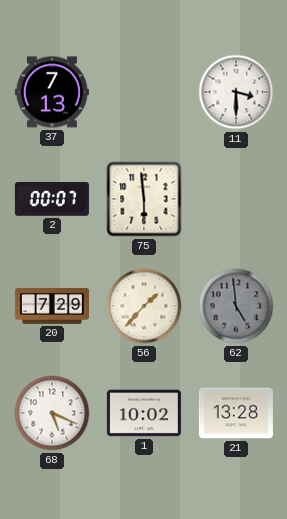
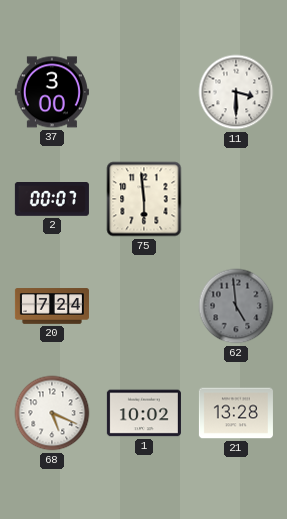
37: 7:13 -> 3:00
20: 7:29 -> 7:24
56: 1:37 -> none
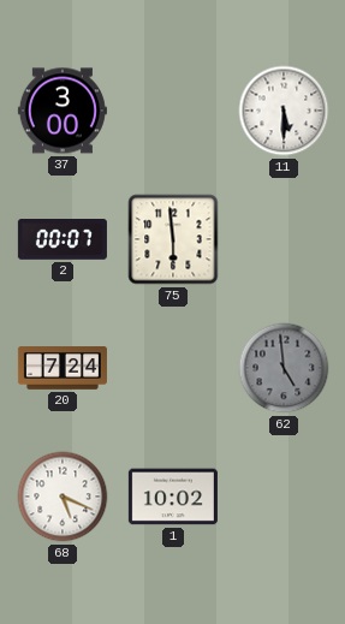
11: 3:30 -> 5:30
21: 13:28 -> none
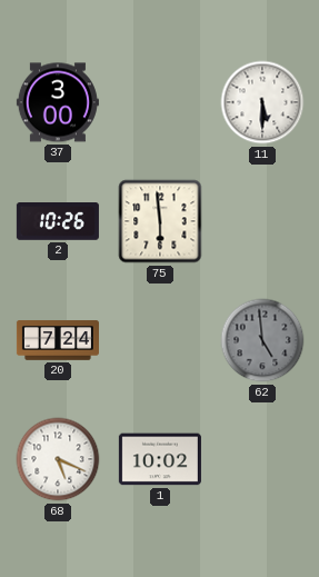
2: 00:07 -> 10:26
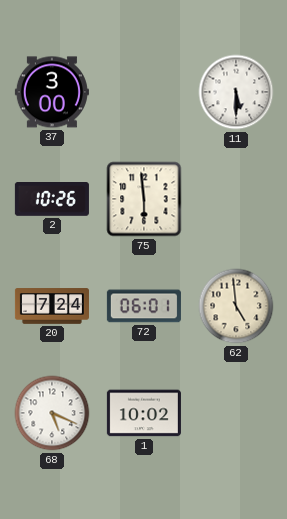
72: none -> 06:01
62 dial: grey -> cream
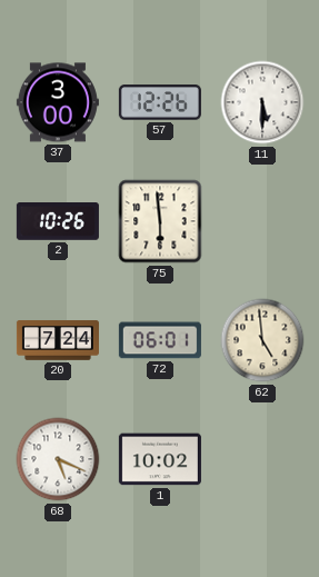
57: none -> 12:26
